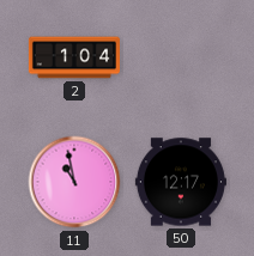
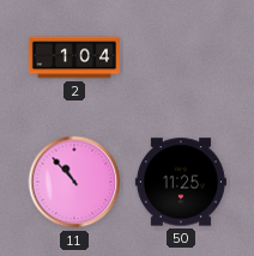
11: 10:58 -> 10:53
50: 12:17 -> 11:25
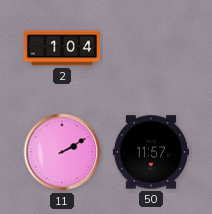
11: 10:53 -> 2:10
50: 11:25 -> 11:57
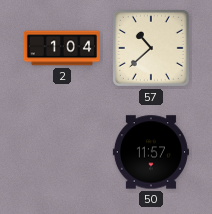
57: none -> 10:38
11: 2:10 -> none
